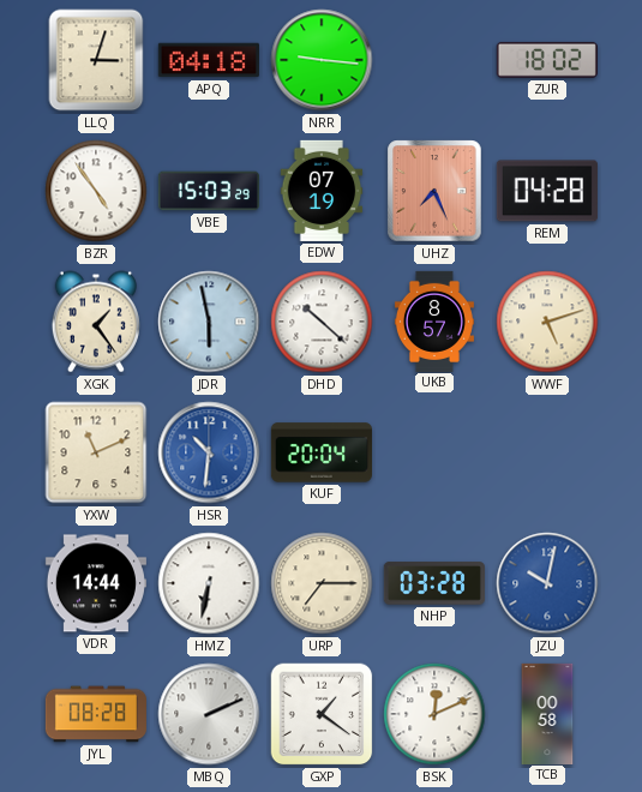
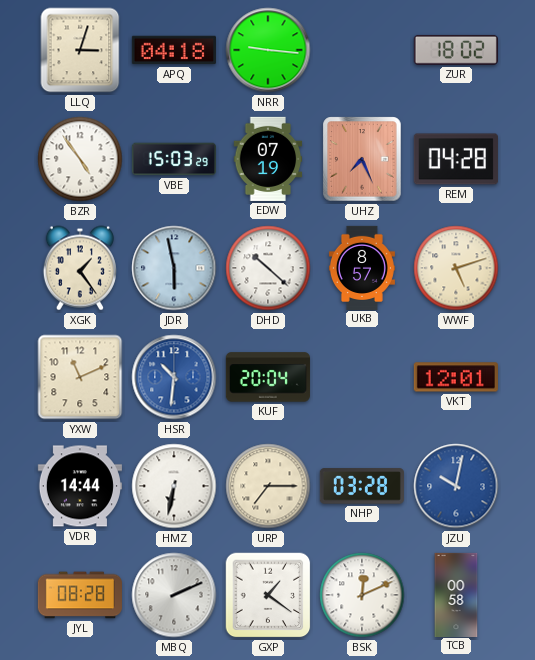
VKT: none -> 12:01
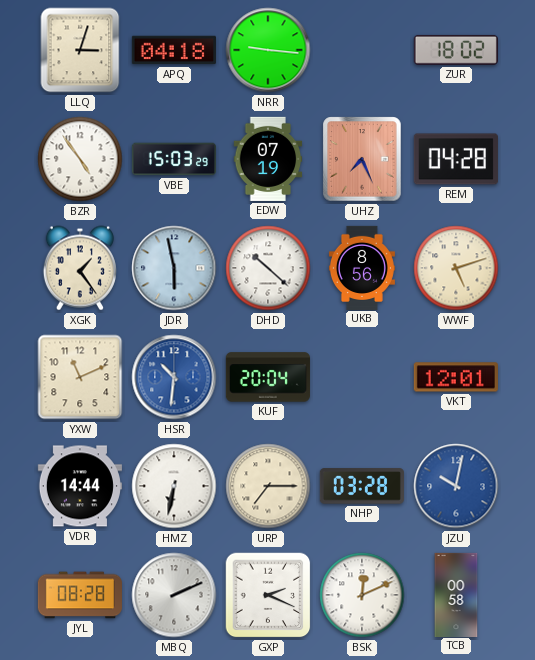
UKB: 8:57 -> 8:56
GXP: 1:21 -> 2:19
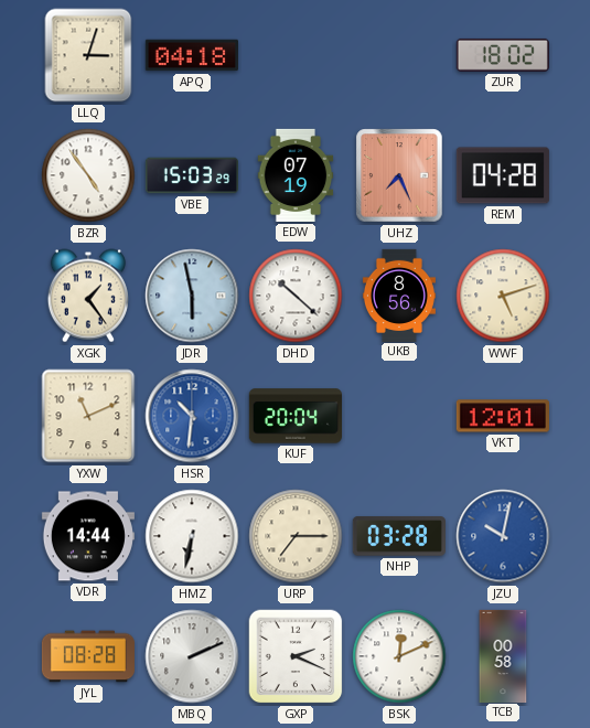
NRR: 9:16 -> none
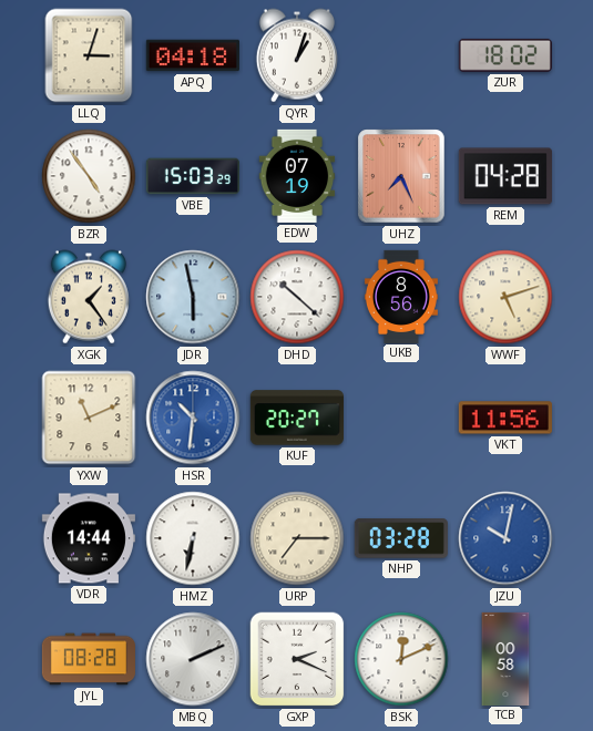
QYR: none -> 1:03
KUF: 20:04 -> 20:27
VKT: 12:01 -> 11:56
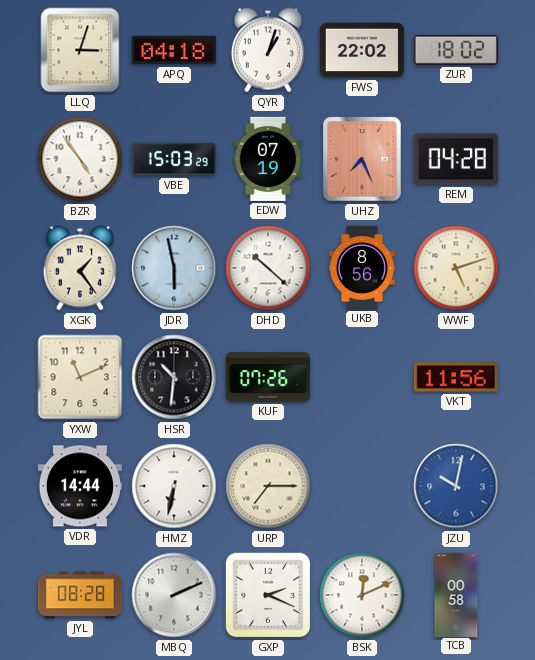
FWS: none -> 22:02
HSR dial: blue -> black
KUF: 20:27 -> 07:26
NHP: 03:28 -> none
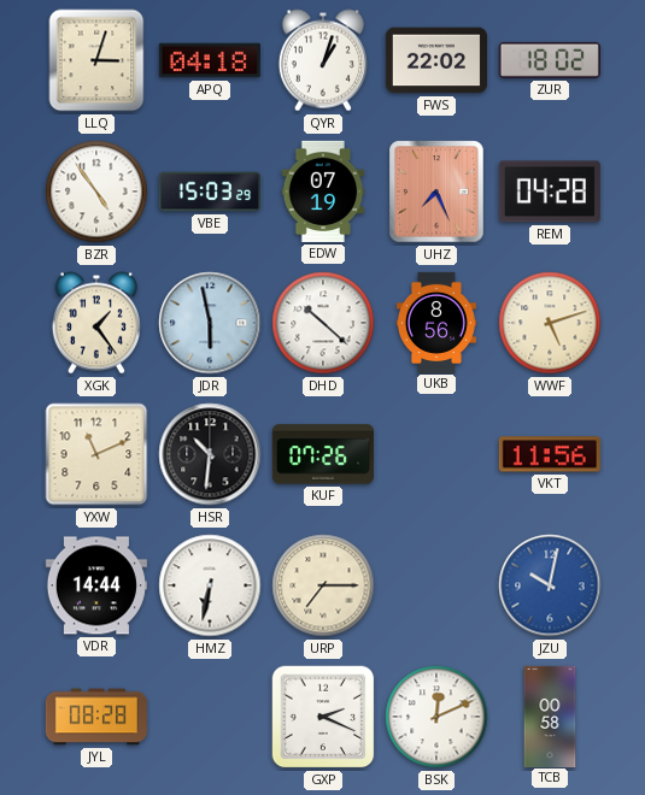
MBQ: 2:11 -> none
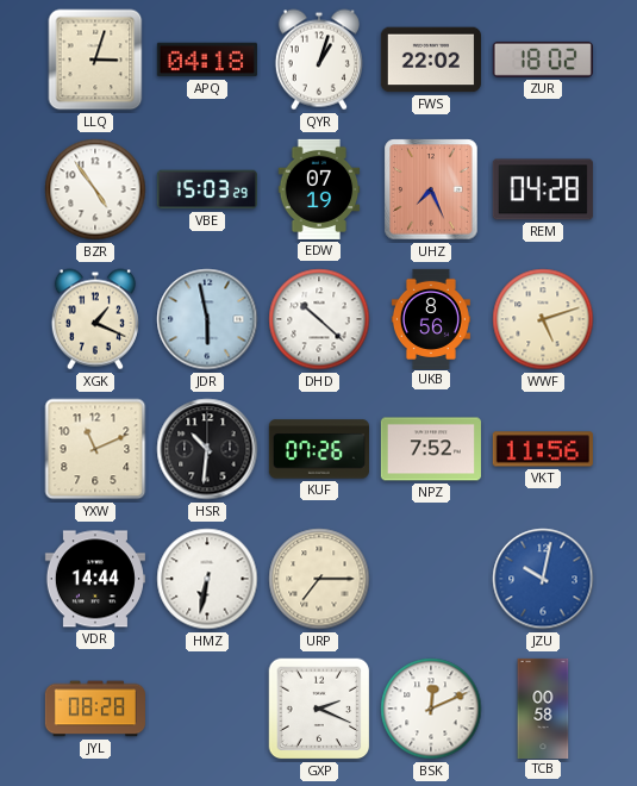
XGK: 1:24 -> 1:19
NPZ: none -> 7:52
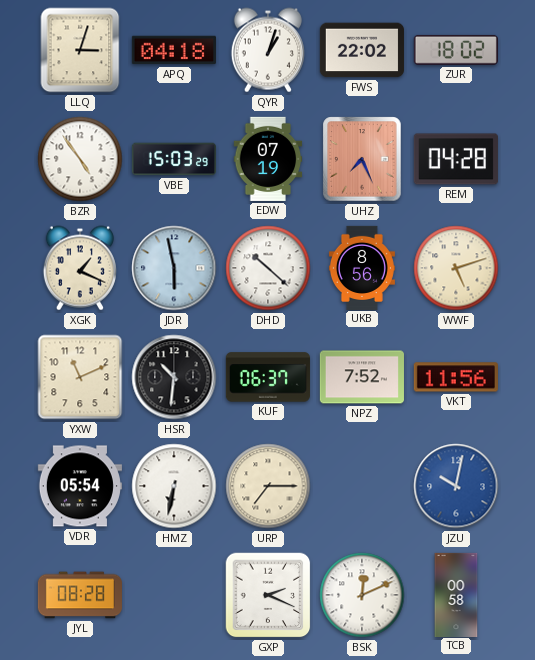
KUF: 07:26 -> 06:37
VDR: 14:44 -> 05:54
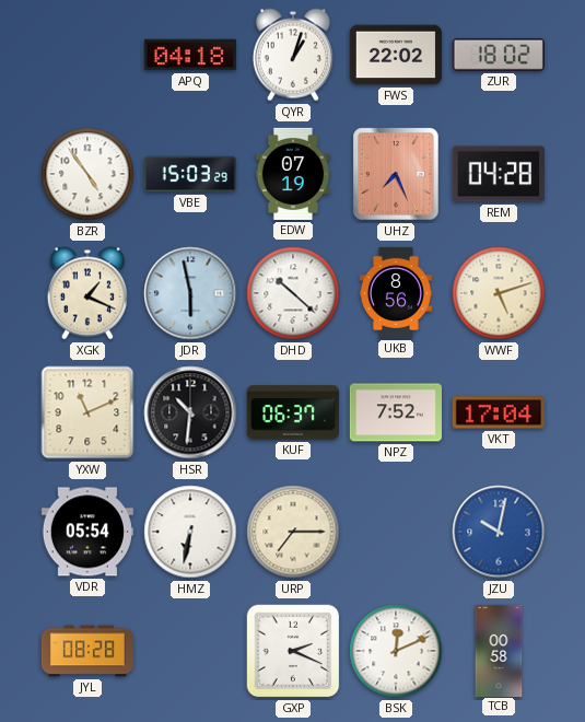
LLQ: 3:03 -> none
VKT: 11:56 -> 17:04
